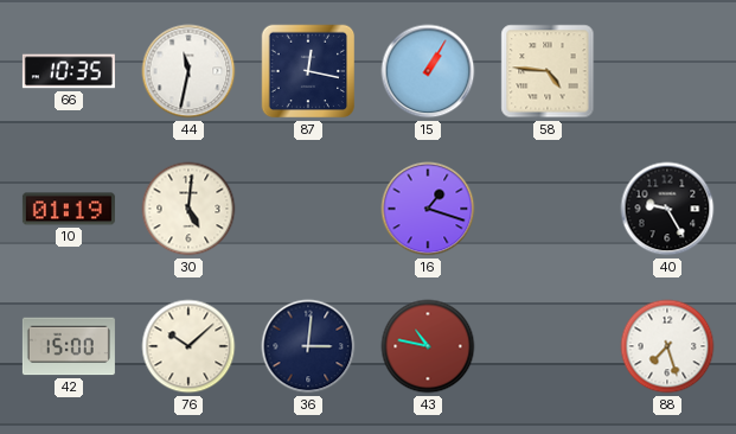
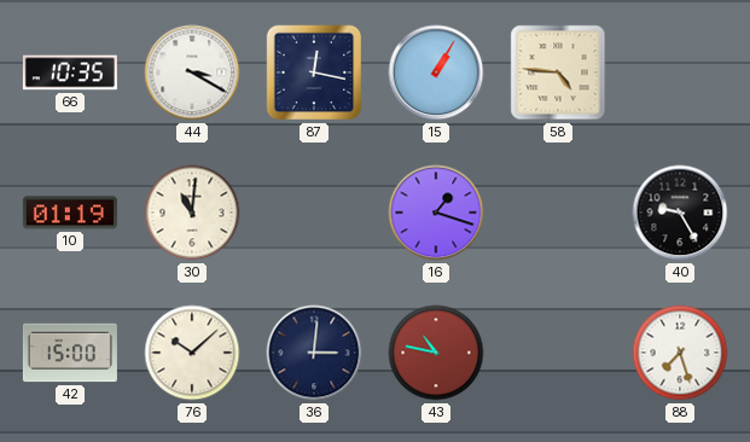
44: 11:32 -> 3:20
30: 5:01 -> 11:01
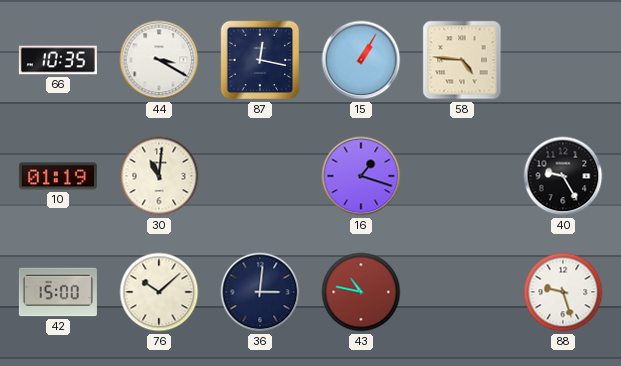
88: 7:27 -> 9:27
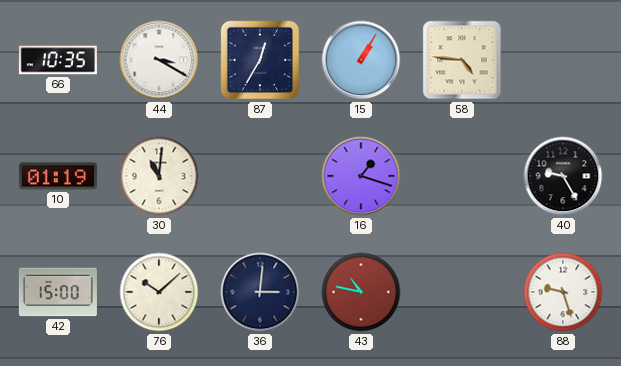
87: 12:17 -> 12:35
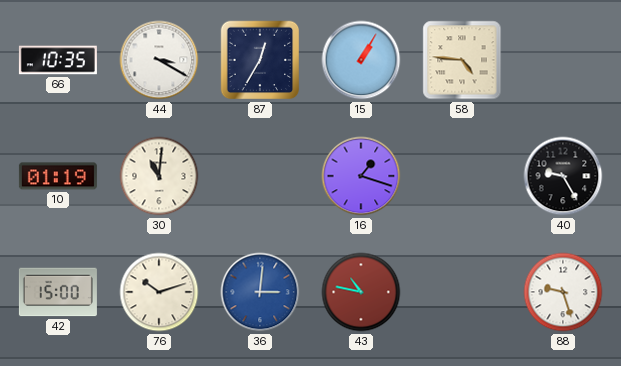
76: 10:08 -> 10:12
36 dial: navy -> blue
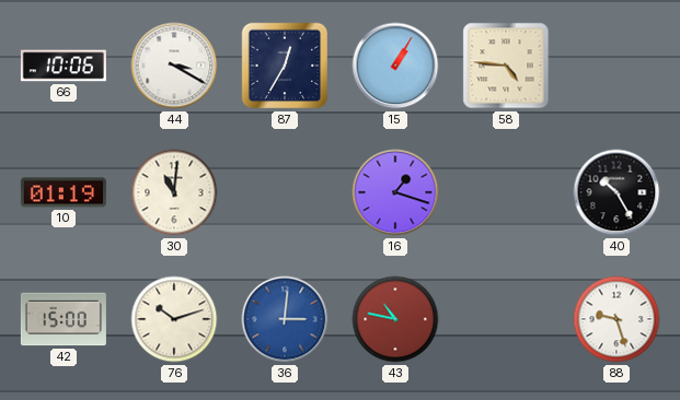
66: 10:35 -> 10:06
40: 9:25 -> 10:25
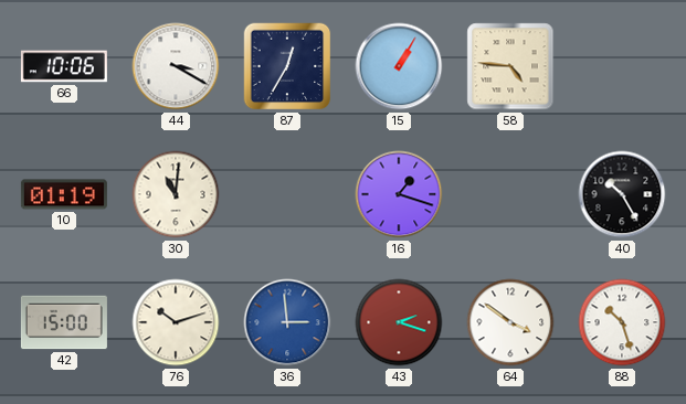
36: 3:01 -> 2:59
43: 10:47 -> 2:18
64: none -> 3:51
88: 9:27 -> 10:27
